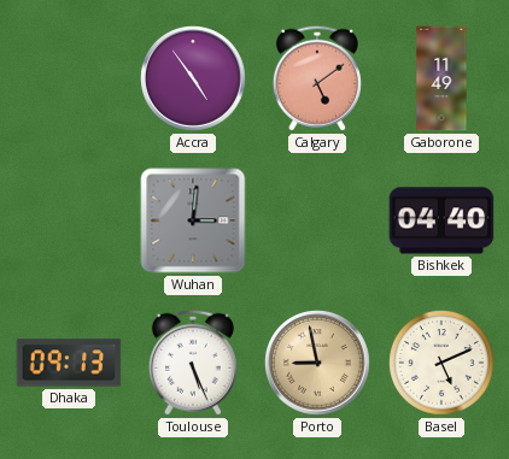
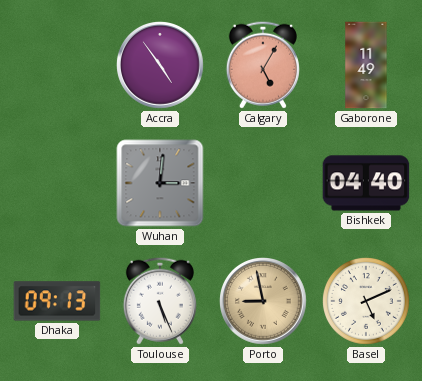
Calgary: 5:09 -> 5:05
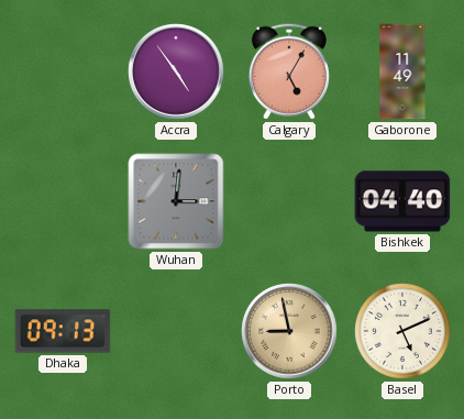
Toulouse: 5:26 -> none
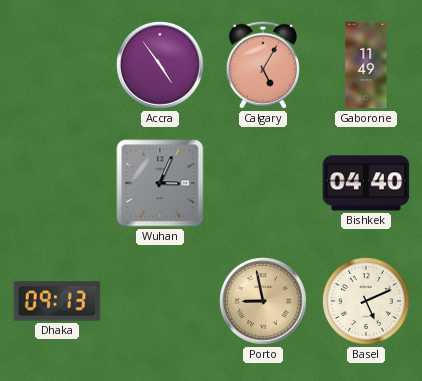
Wuhan: 3:01 -> 3:04
